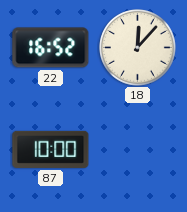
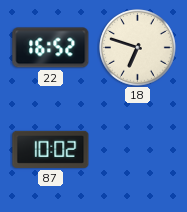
18: 12:07 -> 6:48
87: 10:00 -> 10:02
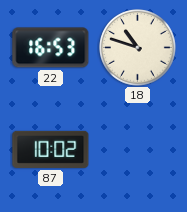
22: 16:52 -> 16:53
18: 6:48 -> 10:48
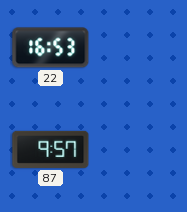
18: 10:48 -> none
87: 10:02 -> 9:57
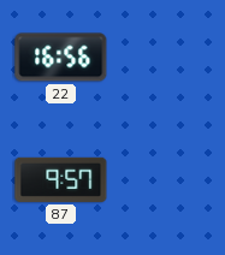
22: 16:53 -> 16:56
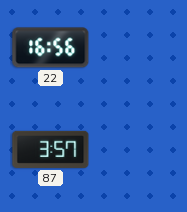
87: 9:57 -> 3:57
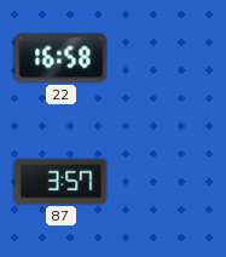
22: 16:56 -> 16:58
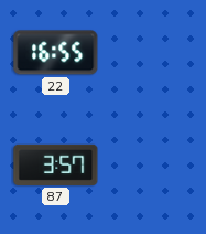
22: 16:58 -> 16:55
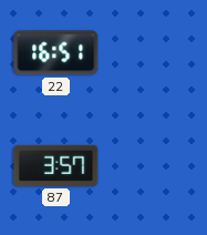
22: 16:55 -> 16:51
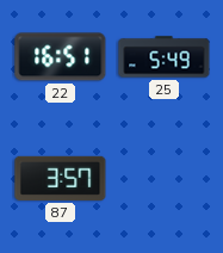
25: none -> 5:49
